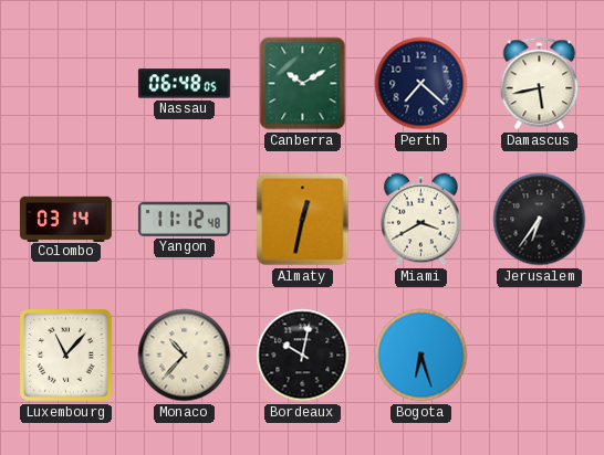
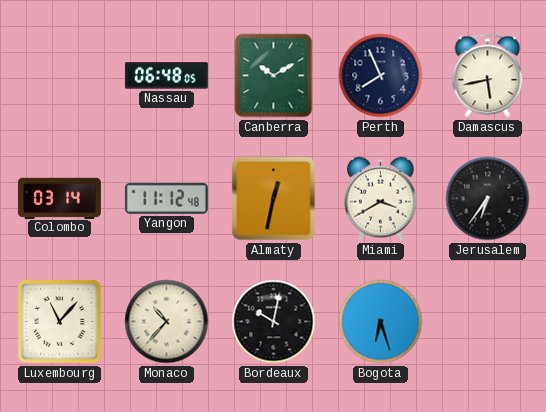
Perth: 7:22 -> 7:56
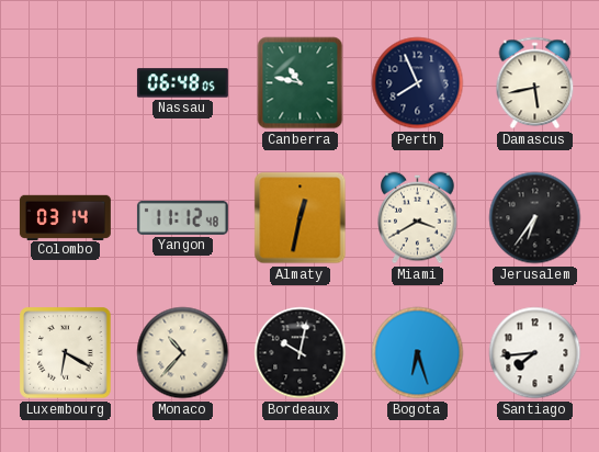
Canberra: 10:10 -> 10:47
Luxembourg: 11:07 -> 6:20
Santiago: none -> 7:44
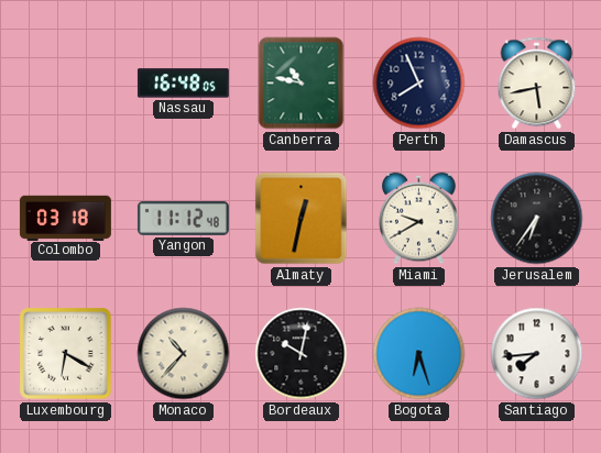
Nassau: 06:48 -> 16:48
Colombo: 03:14 -> 03:18
Miami: 3:40 -> 9:40
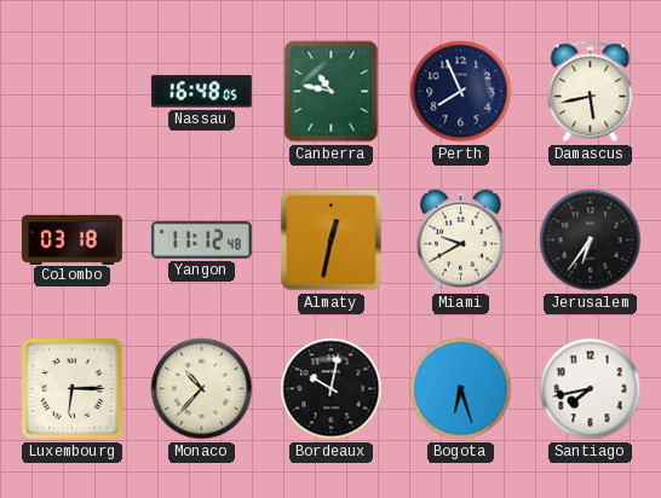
Luxembourg: 6:20 -> 6:15
Santiago: 7:44 -> 7:43
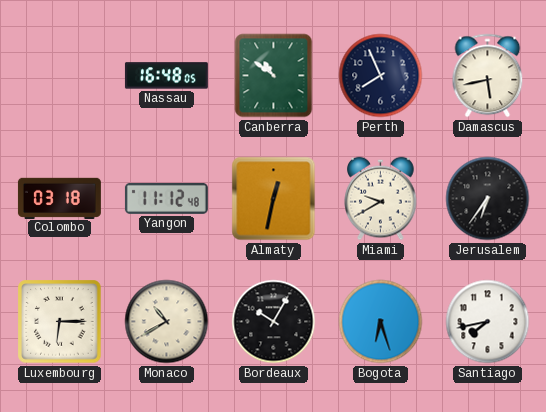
Canberra: 10:47 -> 10:51
Monaco: 10:37 -> 10:40
Bordeaux: 10:02 -> 10:05
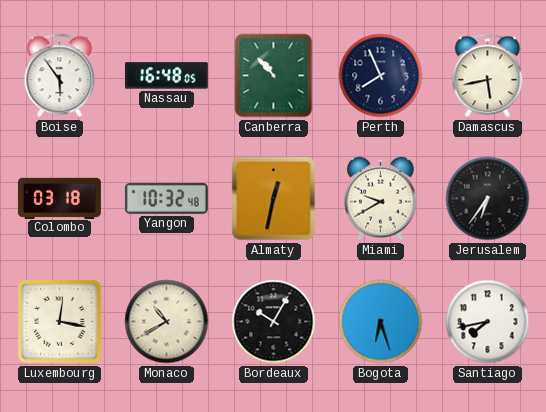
Boise: none -> 5:54
Canberra: 10:51 -> 10:53
Yangon: 11:12 -> 10:32
Luxembourg: 6:15 -> 12:17
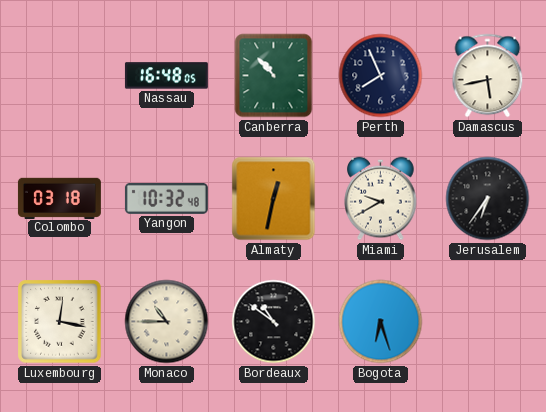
Boise: 5:54 -> none
Monaco: 10:40 -> 10:45
Bordeaux: 10:05 -> 10:51
Santiago: 7:43 -> none
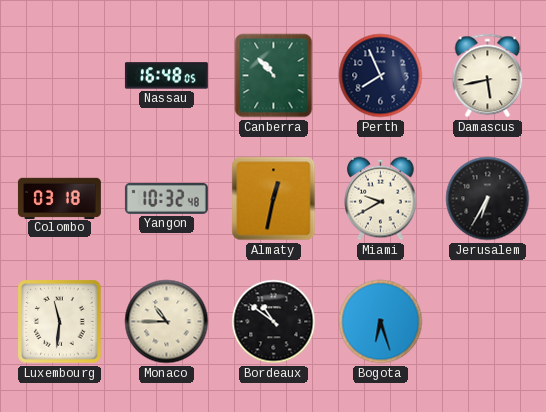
Jerusalem: 6:36 -> 6:35
Luxembourg: 12:17 -> 11:31
